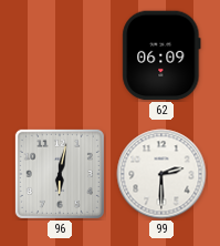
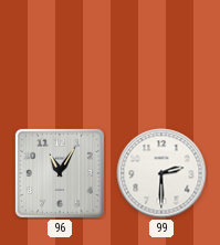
62: 06:09 -> none
96: 6:02 -> 11:05
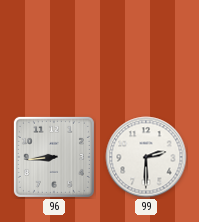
96: 11:05 -> 8:44
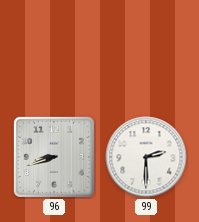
96: 8:44 -> 8:42
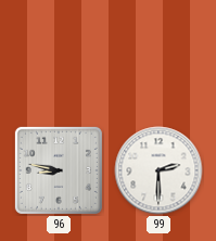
96: 8:42 -> 8:47
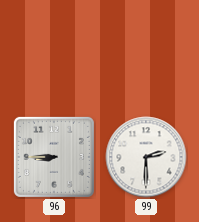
96: 8:47 -> 8:45
